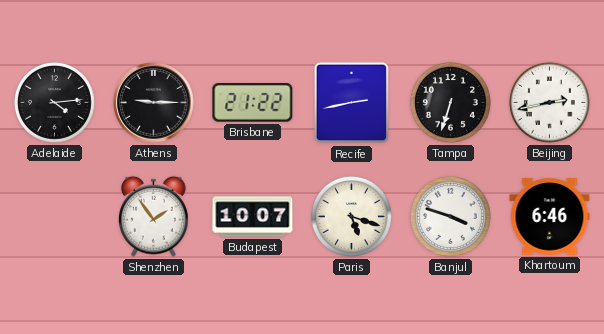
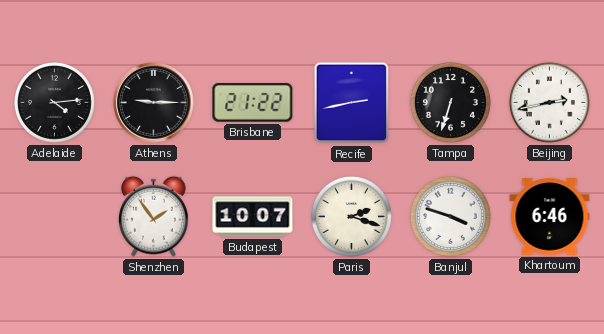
Paris: 5:18 -> 2:18
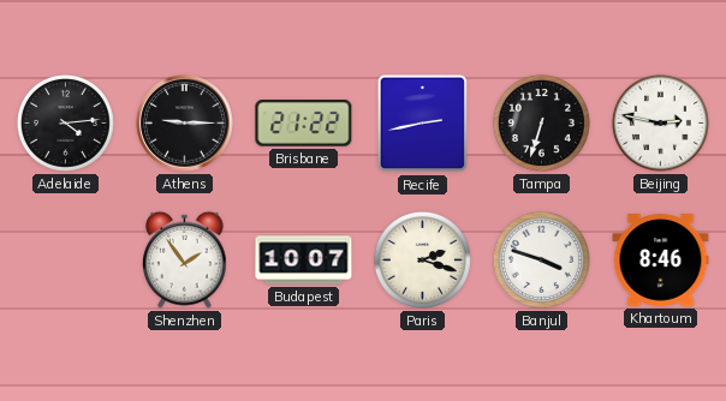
Beijing: 2:43 -> 2:47
Khartoum: 6:46 -> 8:46
